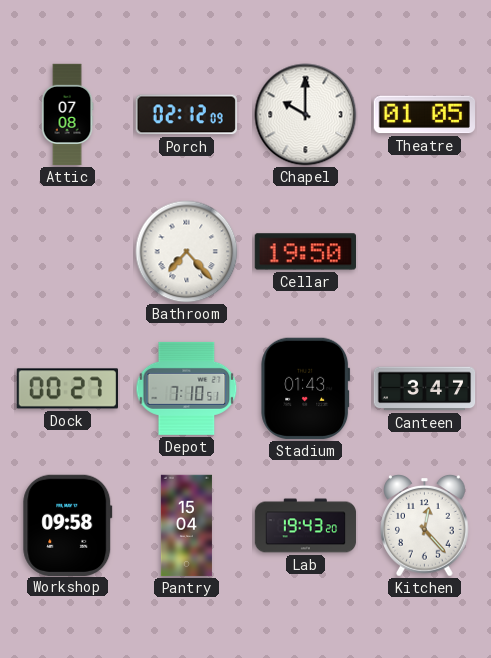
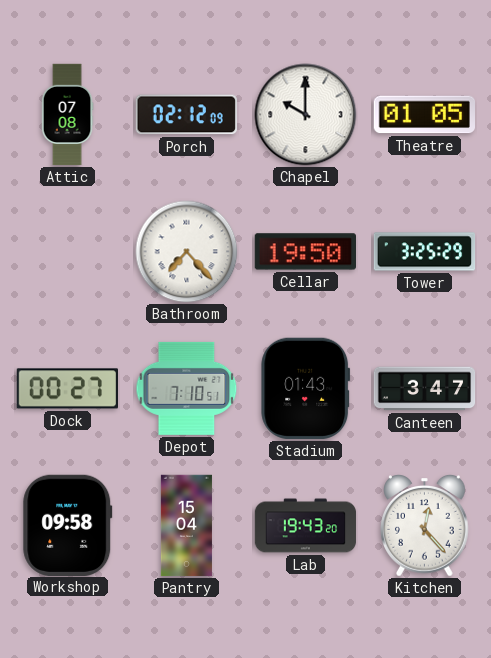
Tower: none -> 3:25
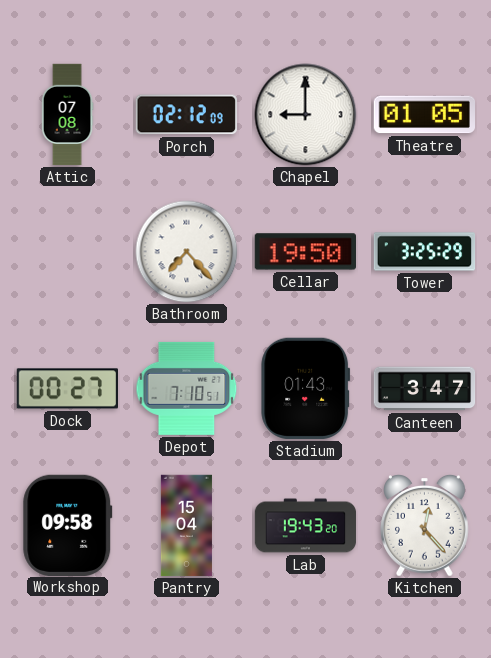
Chapel: 10:00 -> 9:00
